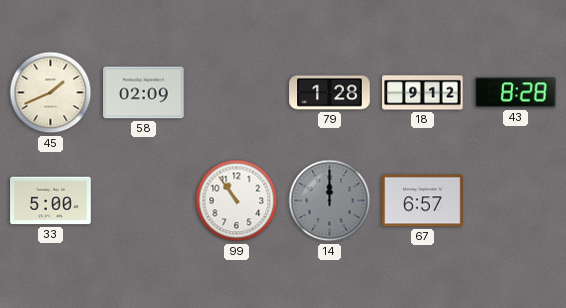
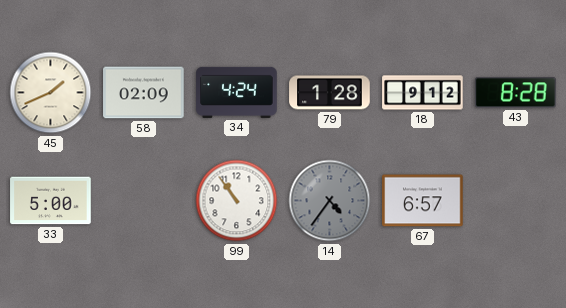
34: none -> 4:24
14: 12:00 -> 4:36
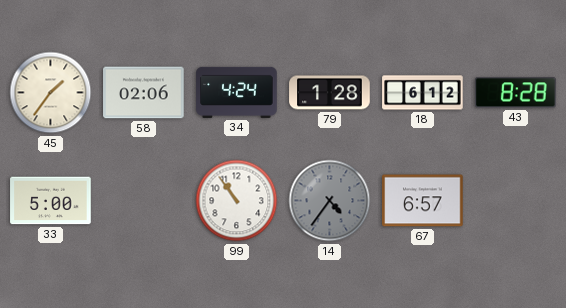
45: 1:41 -> 1:36
58: 02:09 -> 02:06
18: 9:12 -> 6:12
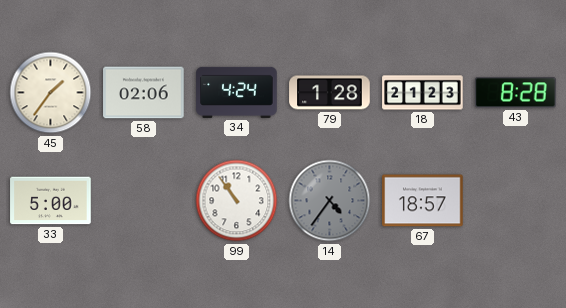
18: 6:12 -> 21:23
67: 6:57 -> 18:57
